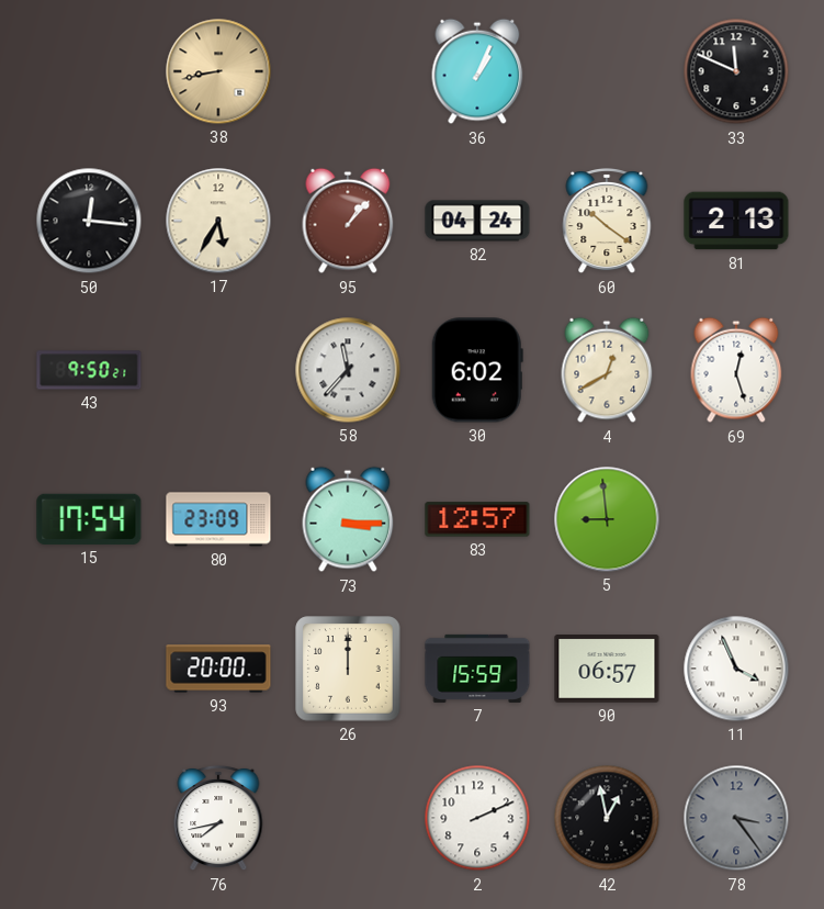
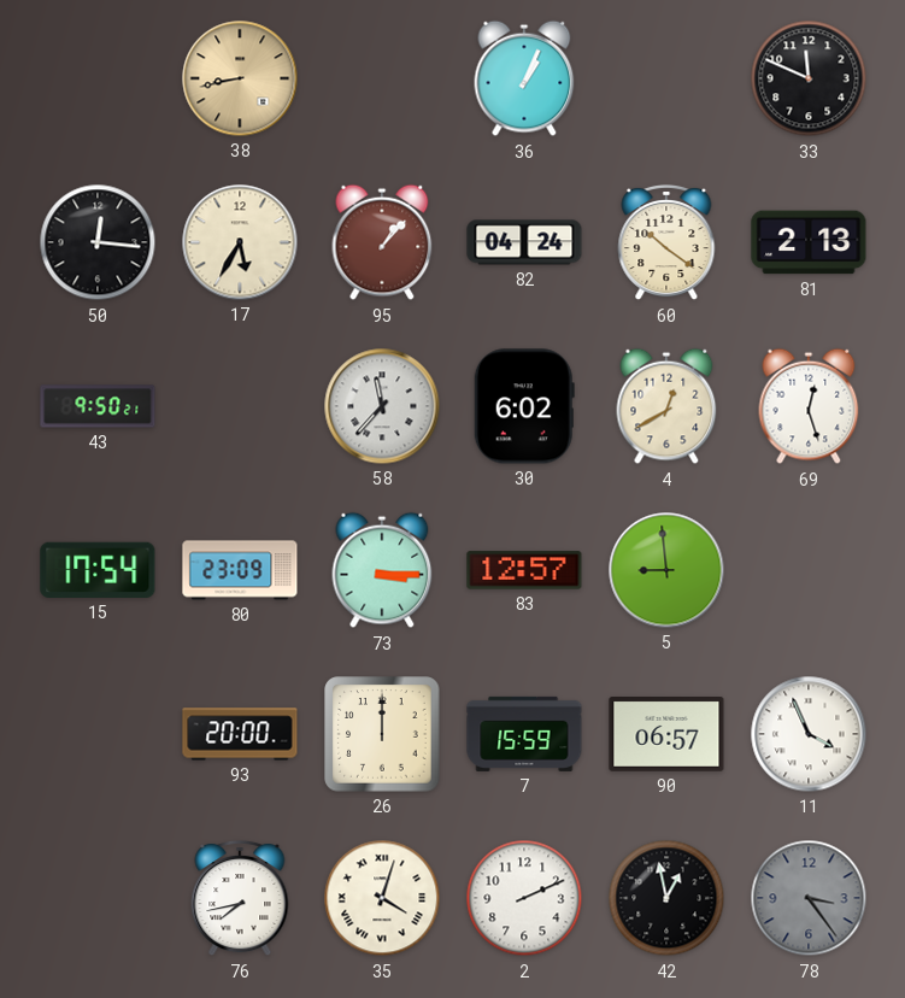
35: none -> 4:03
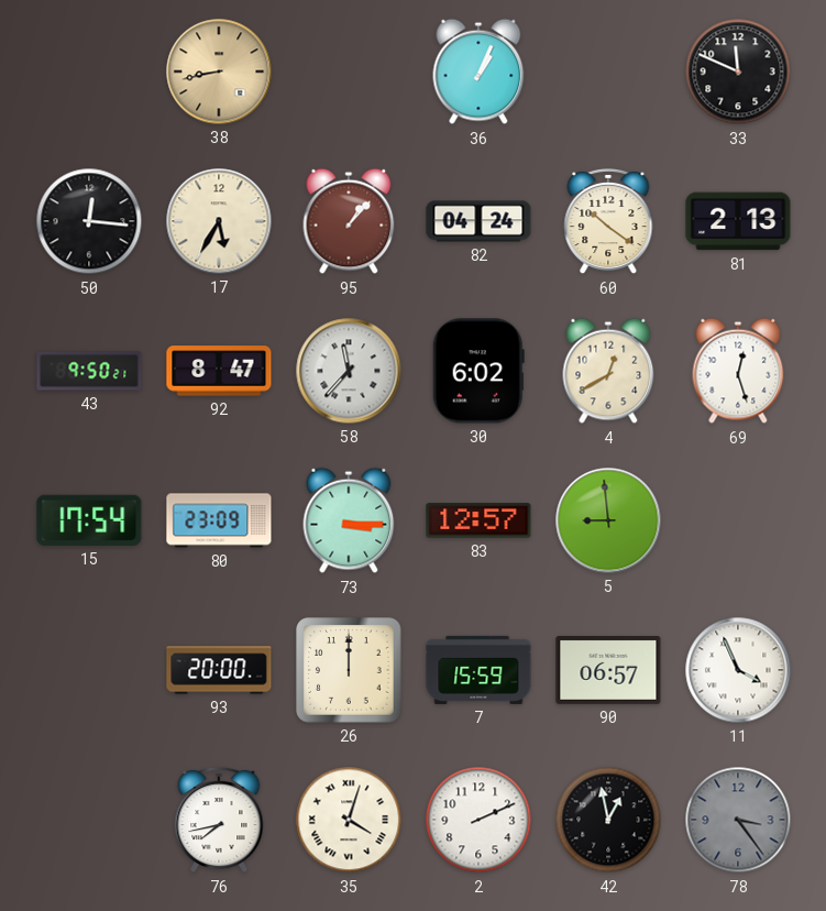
92: none -> 8:47
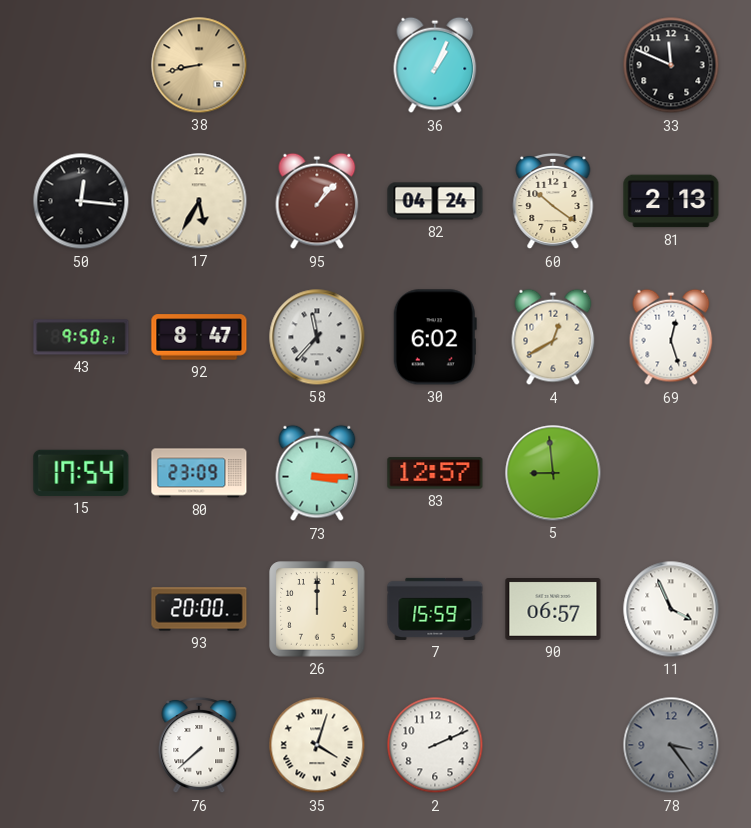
76: 7:43 -> 7:38
42: 12:58 -> none
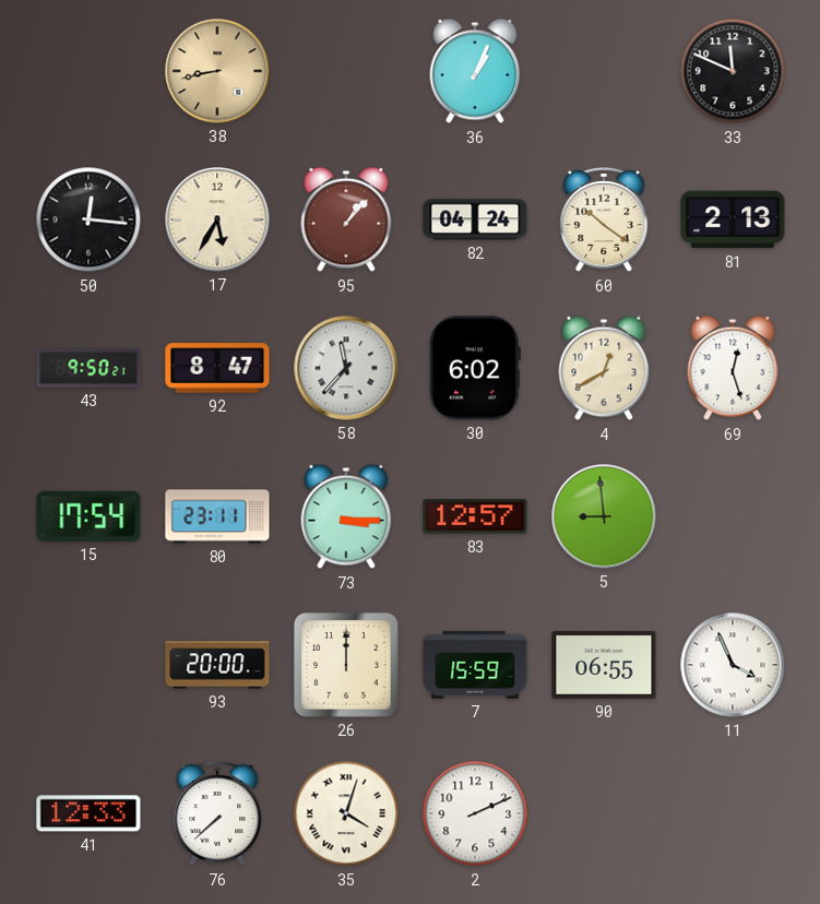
80: 23:09 -> 23:11
90: 06:57 -> 06:55
41: none -> 12:33
78: 3:24 -> none
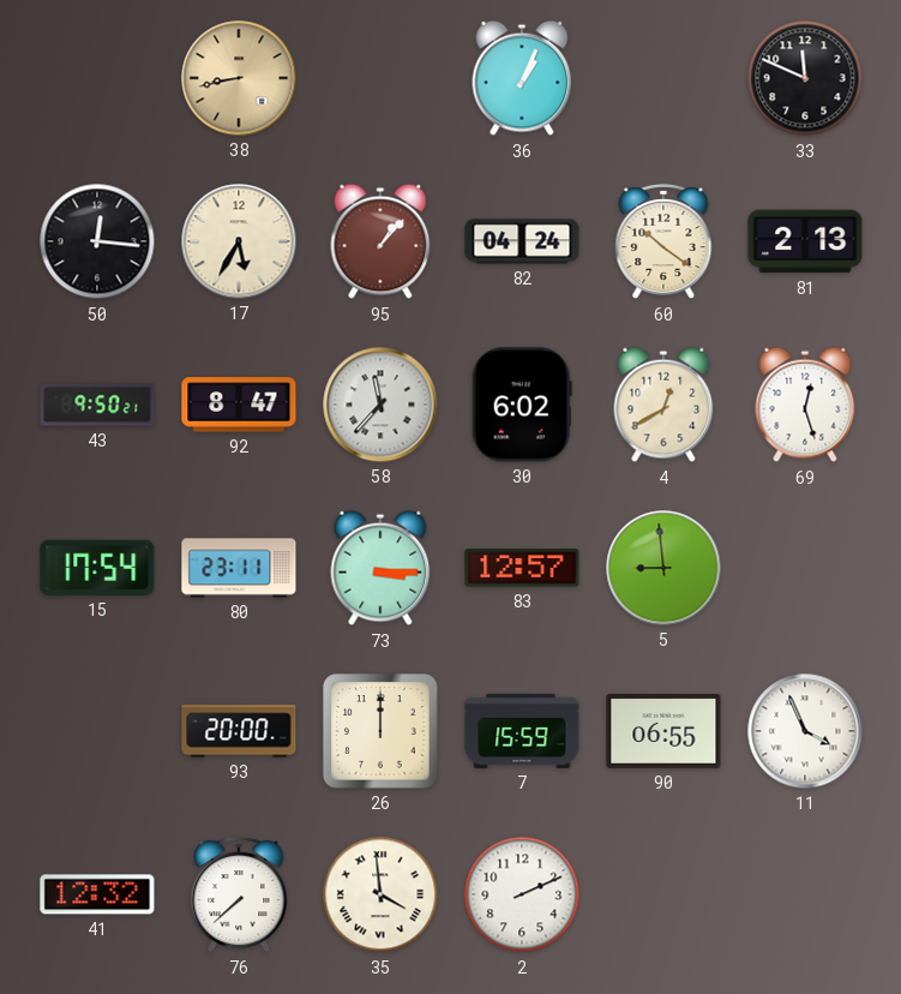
41: 12:33 -> 12:32
35: 4:03 -> 3:59
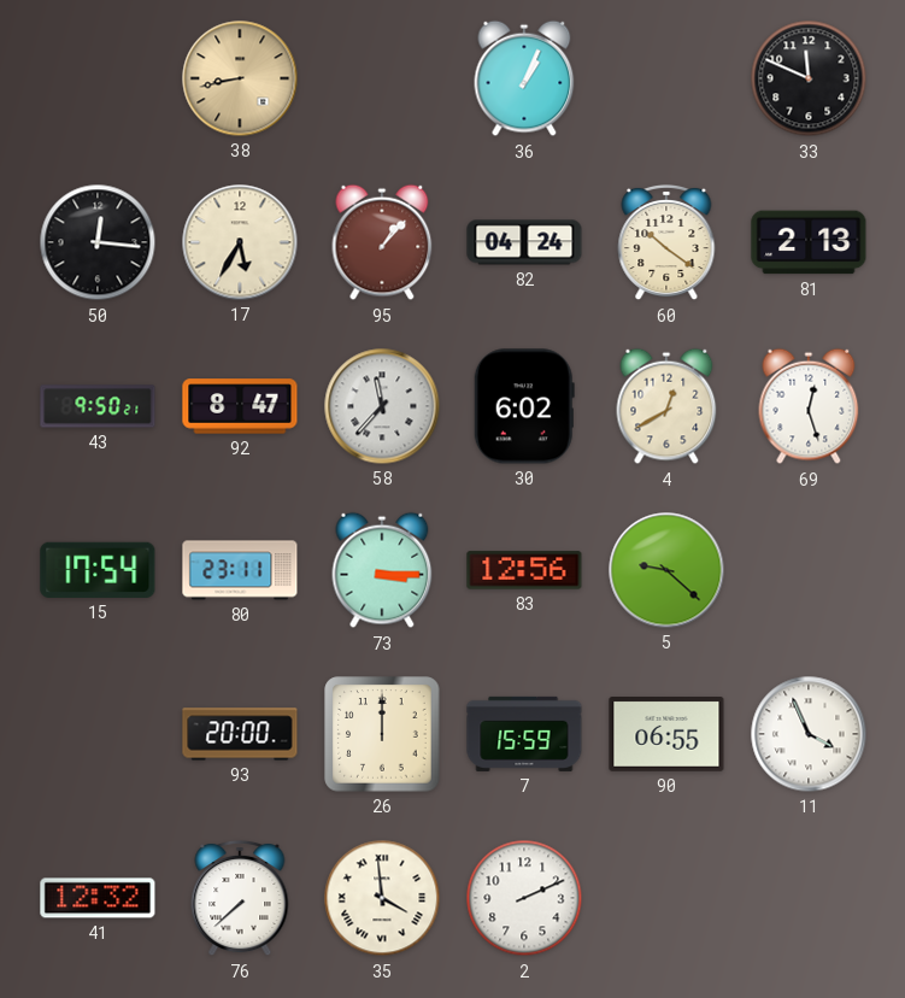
83: 12:57 -> 12:56
5: 8:59 -> 9:22
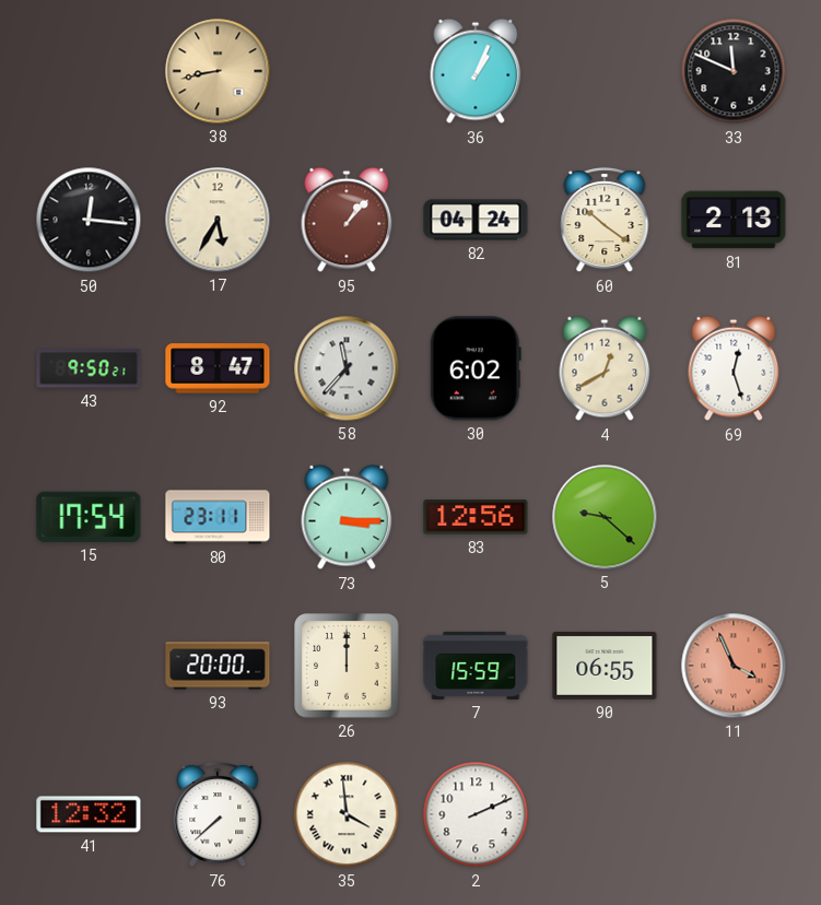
11 dial: white -> salmon
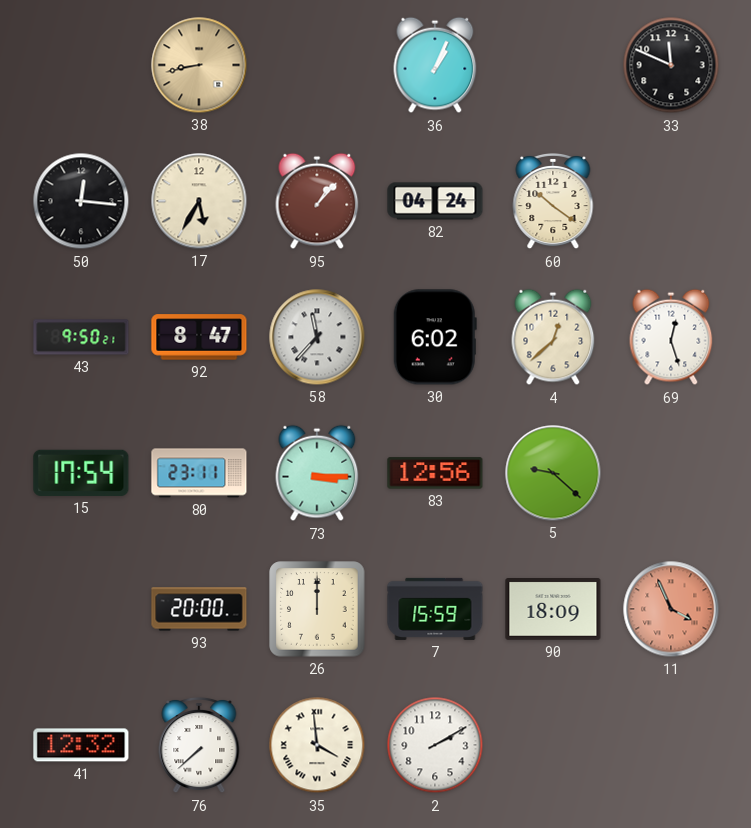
81: 2:13 -> none
4: 12:40 -> 12:38
90: 06:55 -> 18:09
2: 2:11 -> 2:10
